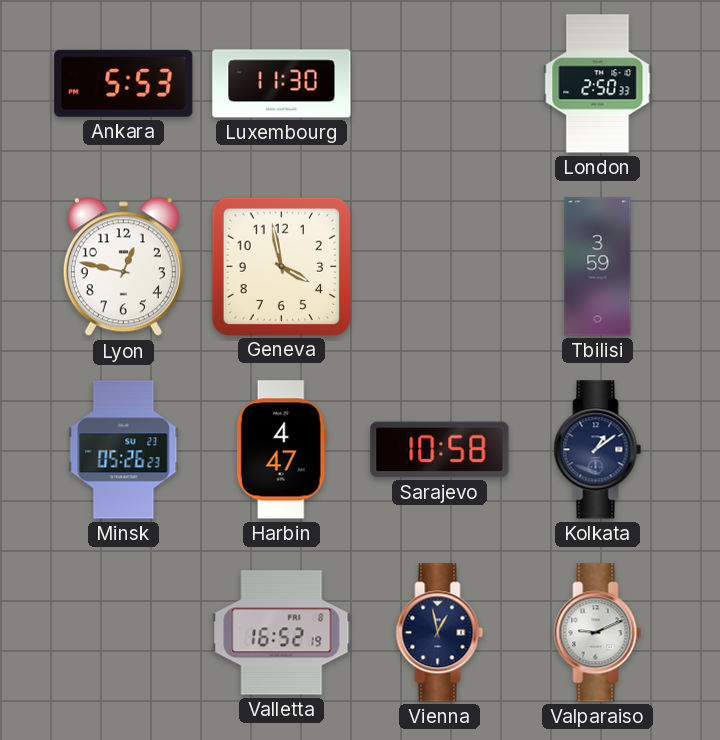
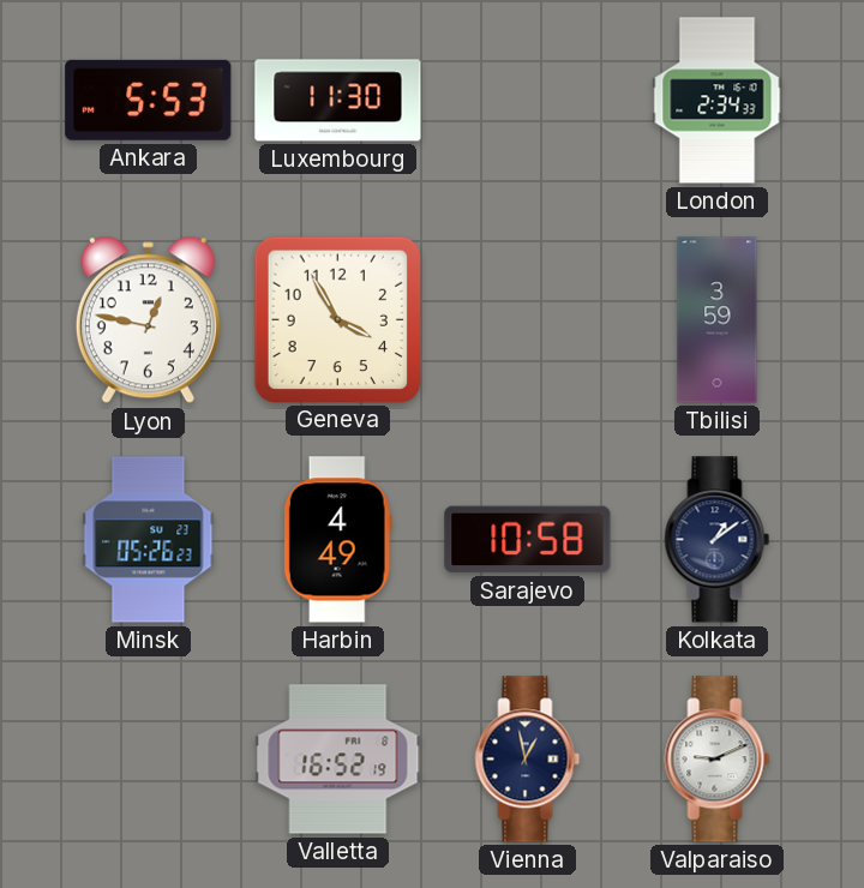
London: 2:50 -> 2:34
Geneva: 3:58 -> 3:55
Harbin: 4:47 -> 4:49
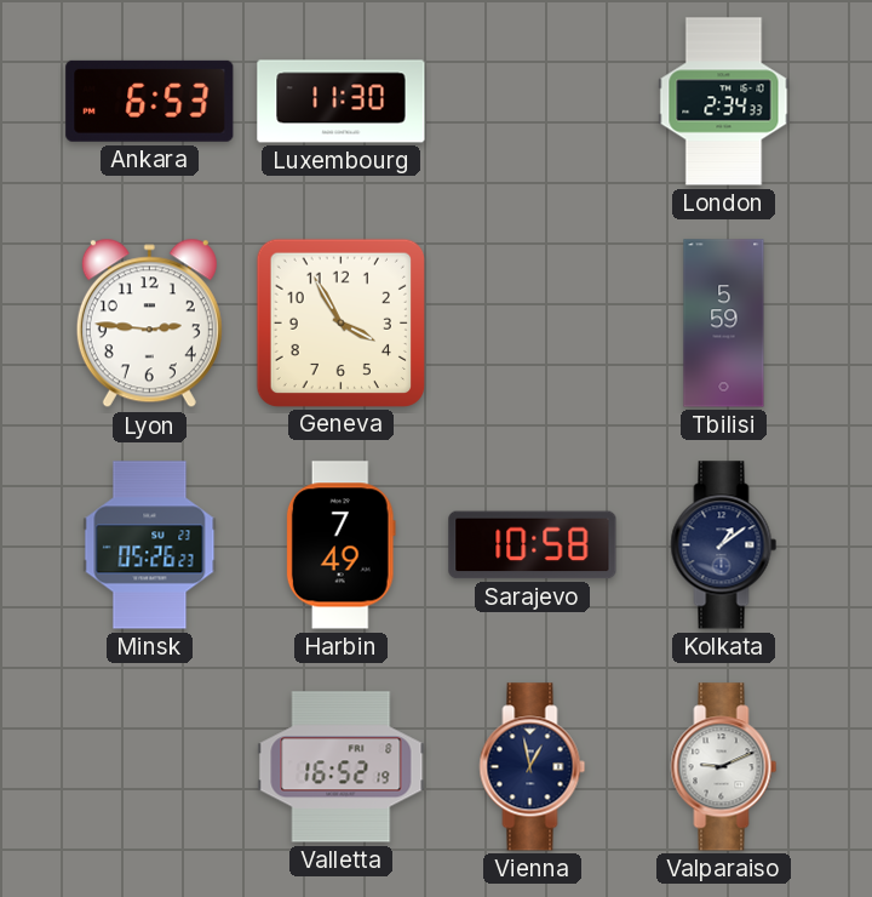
Ankara: 5:53 -> 6:53
Lyon: 12:47 -> 2:46
Tbilisi: 3:59 -> 5:59
Harbin: 4:49 -> 7:49
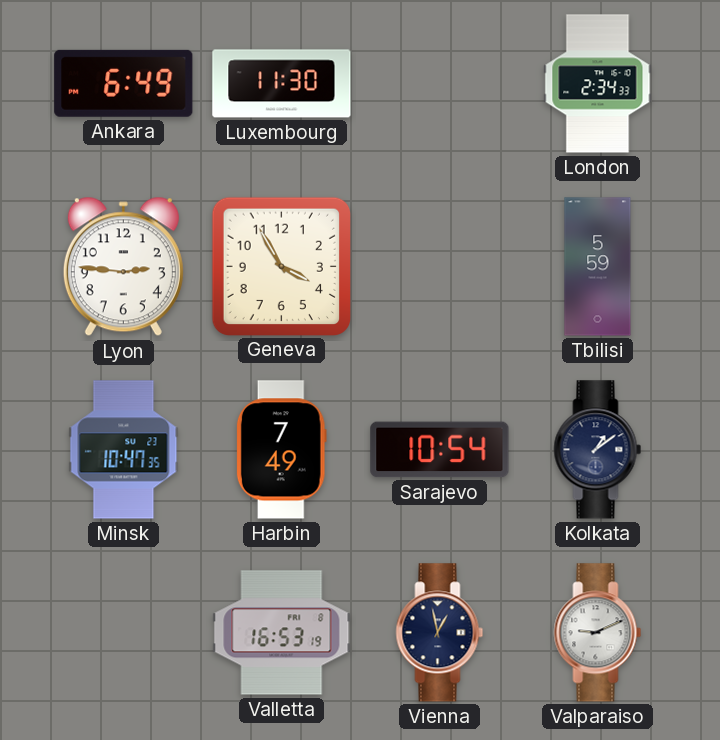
Ankara: 6:53 -> 6:49
Minsk: 05:26 -> 10:47
Sarajevo: 10:58 -> 10:54
Valletta: 16:52 -> 16:53
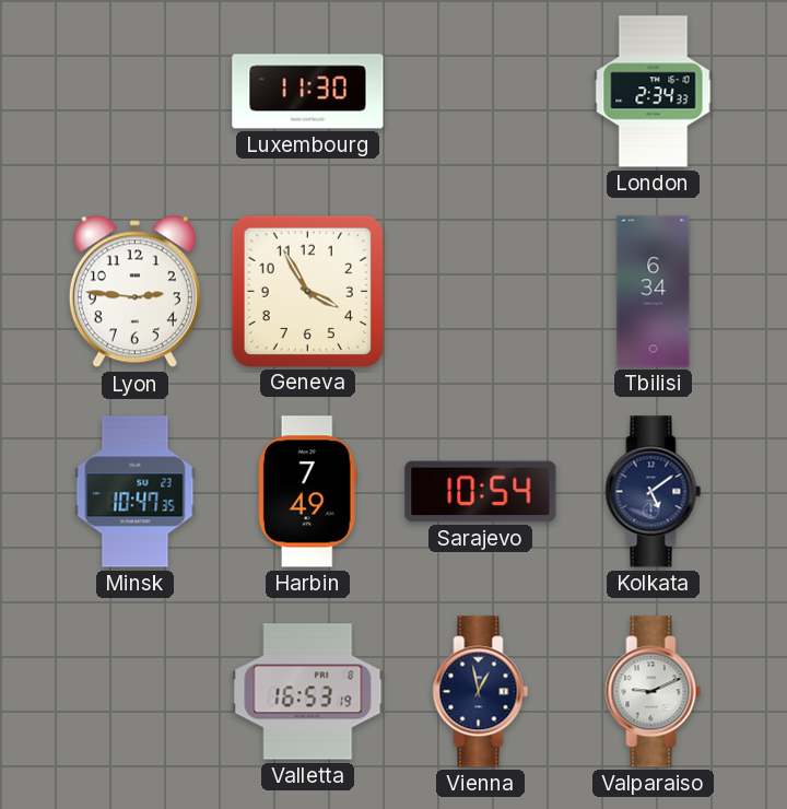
Ankara: 6:49 -> none
Tbilisi: 5:59 -> 6:34
Kolkata: 1:09 -> 5:09
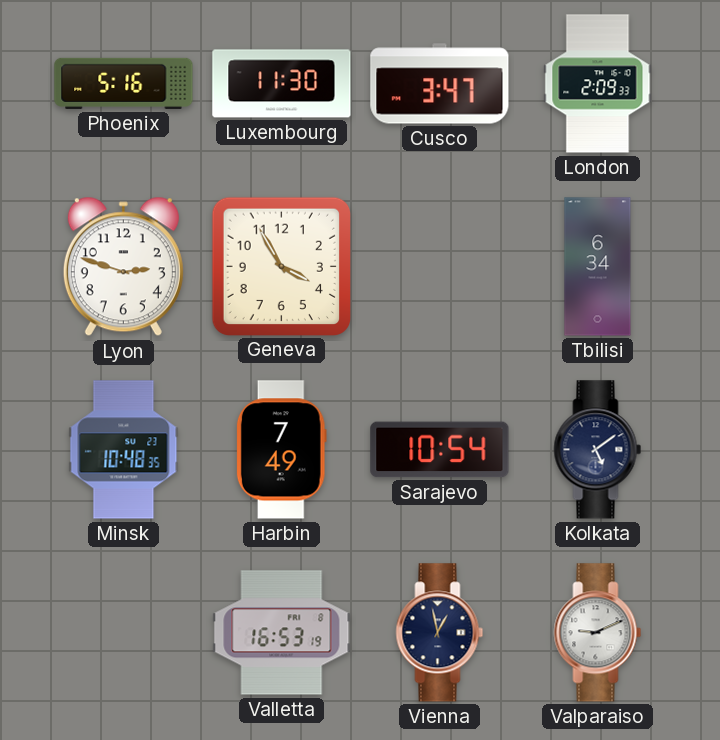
Phoenix: none -> 5:16
Cusco: none -> 3:47
London: 2:34 -> 2:09
Lyon: 2:46 -> 2:48
Minsk: 10:47 -> 10:48
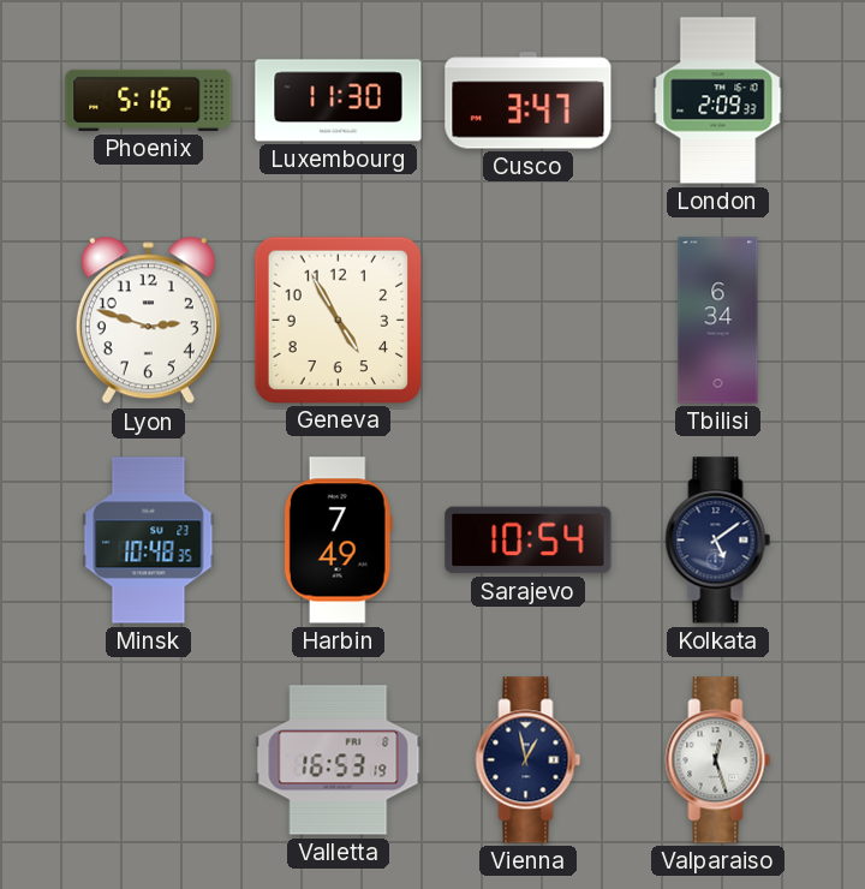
Geneva: 3:55 -> 4:55
Valparaiso: 9:11 -> 12:27
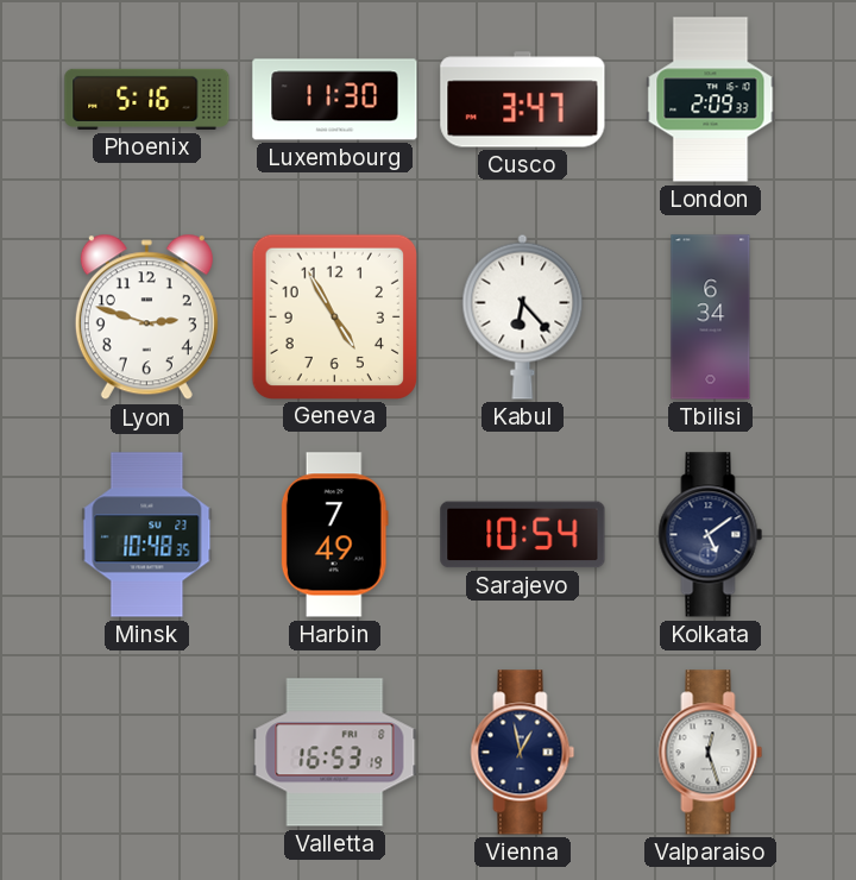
Kabul: none -> 6:23
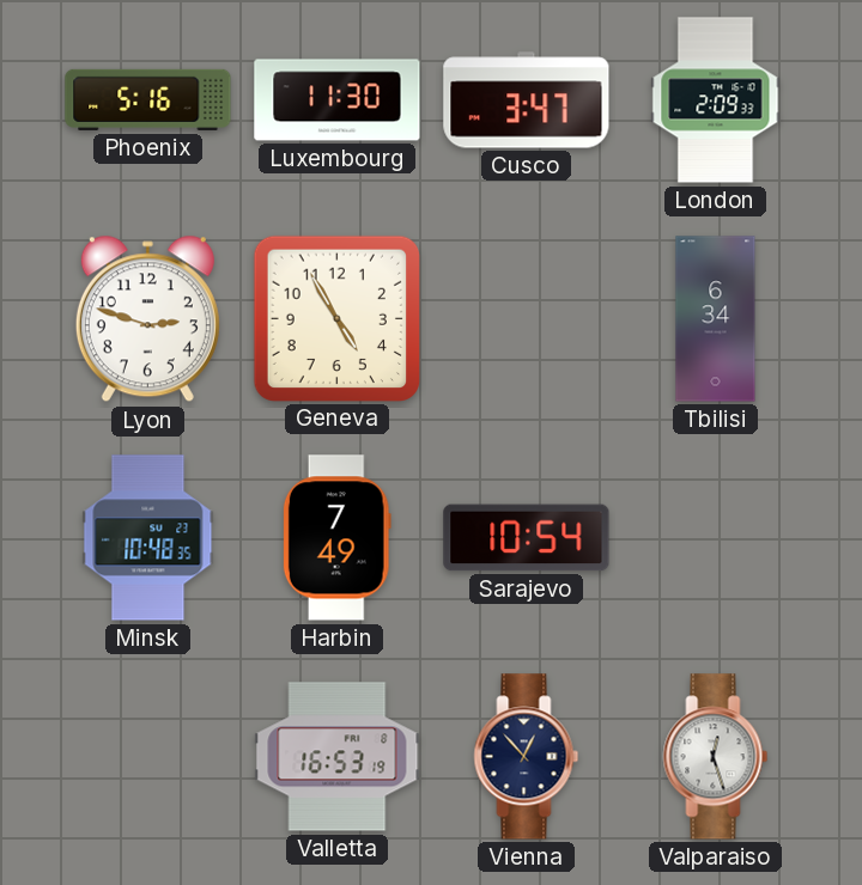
Kabul: 6:23 -> none
Kolkata: 5:09 -> none
Vienna: 12:58 -> 12:53
